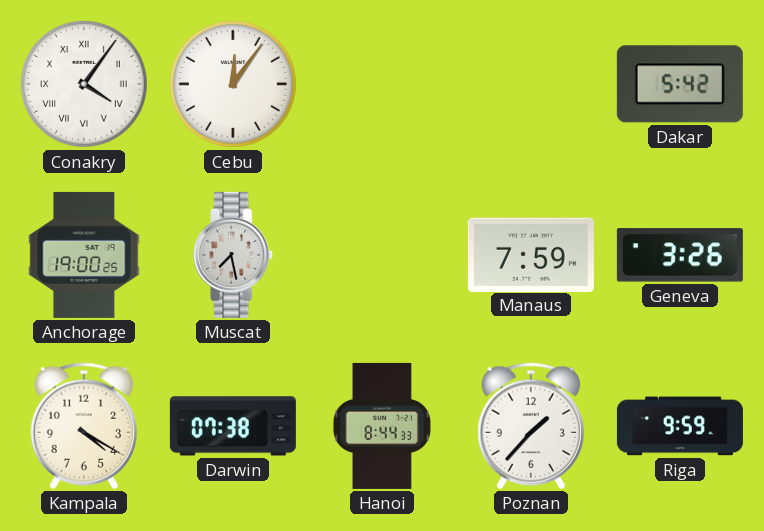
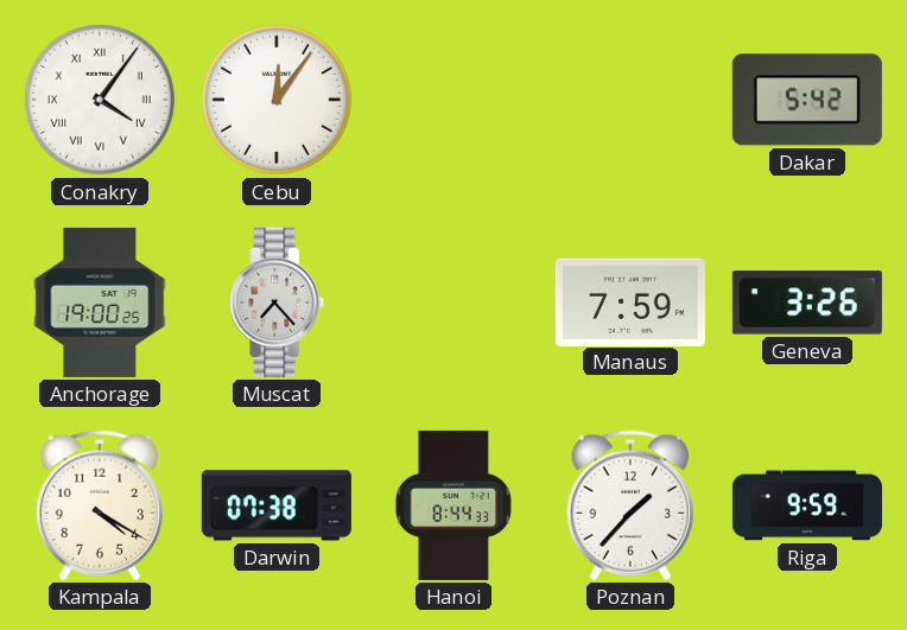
Muscat: 7:28 -> 7:23
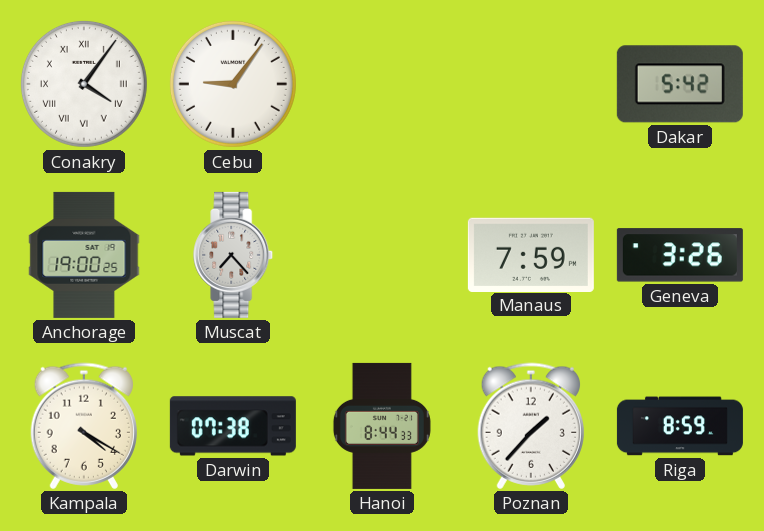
Cebu: 12:06 -> 9:06
Riga: 9:59 -> 8:59
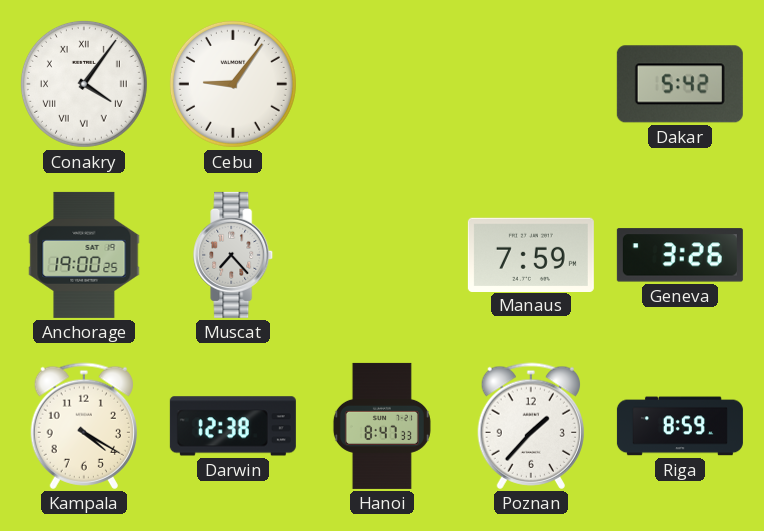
Darwin: 07:38 -> 12:38
Hanoi: 8:44 -> 8:47
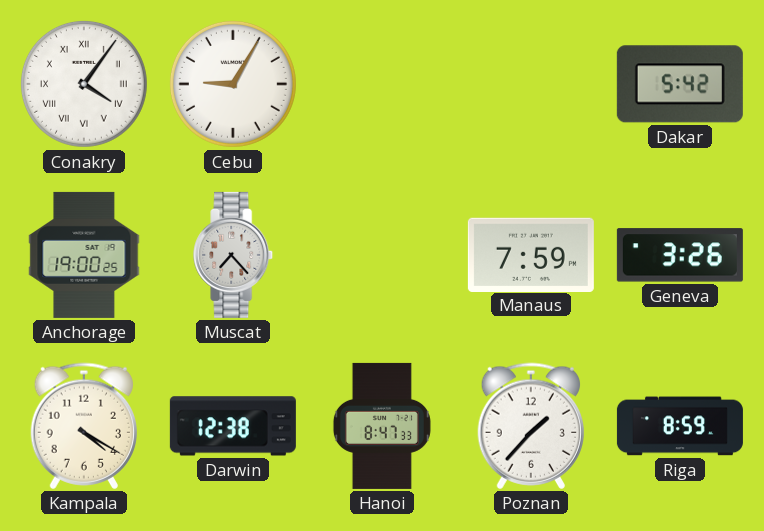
Cebu: 9:06 -> 9:05
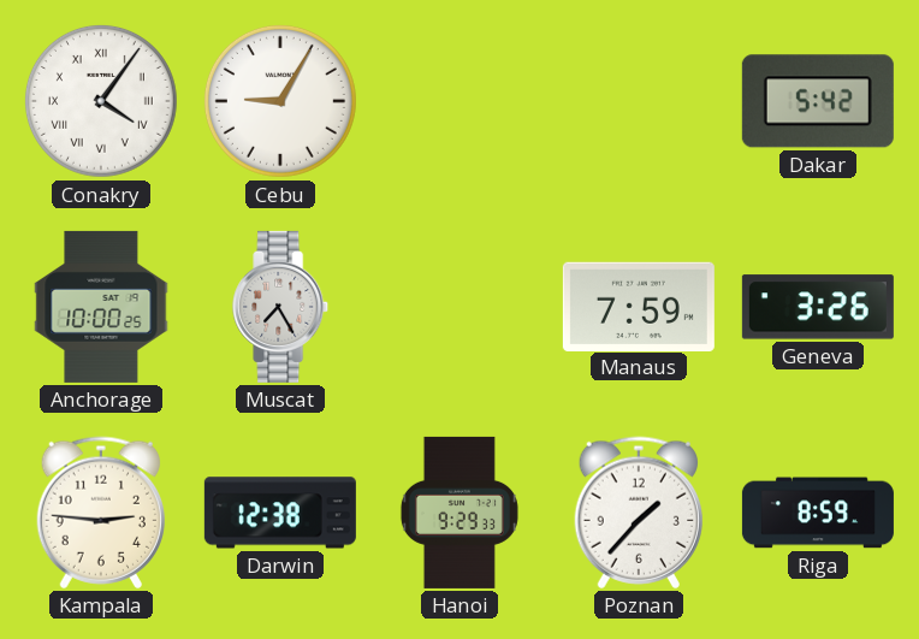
Anchorage: 19:00 -> 10:00
Muscat: 7:23 -> 7:25
Kampala: 4:20 -> 2:46
Hanoi: 8:47 -> 9:29
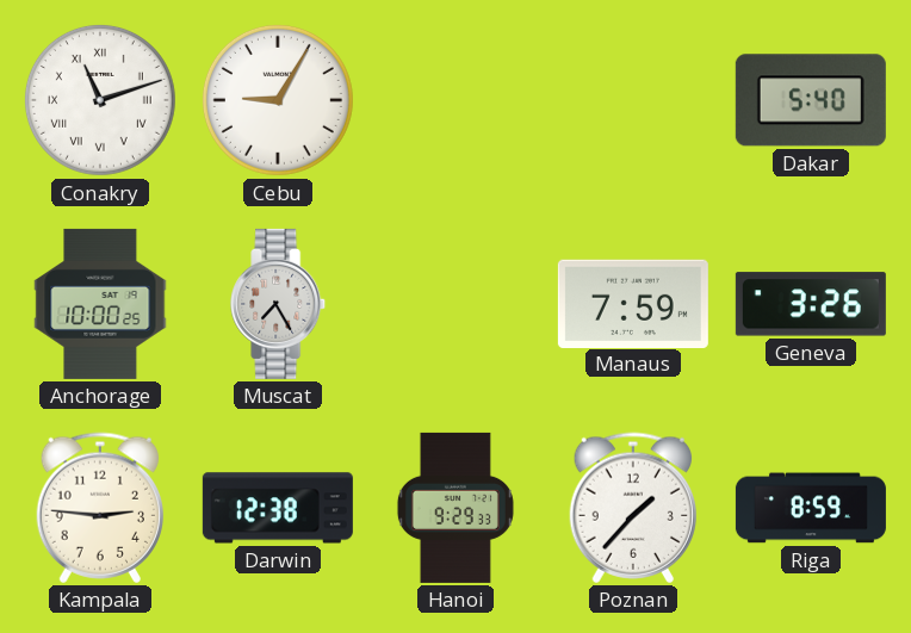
Conakry: 4:06 -> 11:12
Dakar: 5:42 -> 5:40
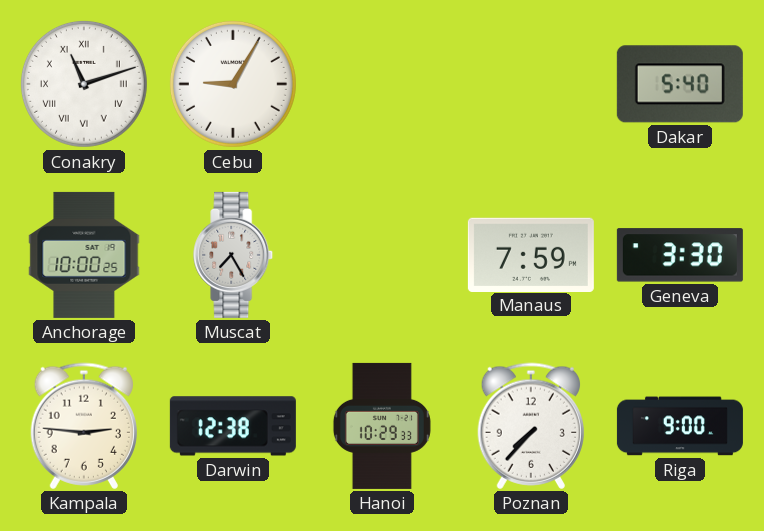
Geneva: 3:26 -> 3:30
Hanoi: 9:29 -> 10:29
Poznan: 1:37 -> 7:37
Riga: 8:59 -> 9:00
